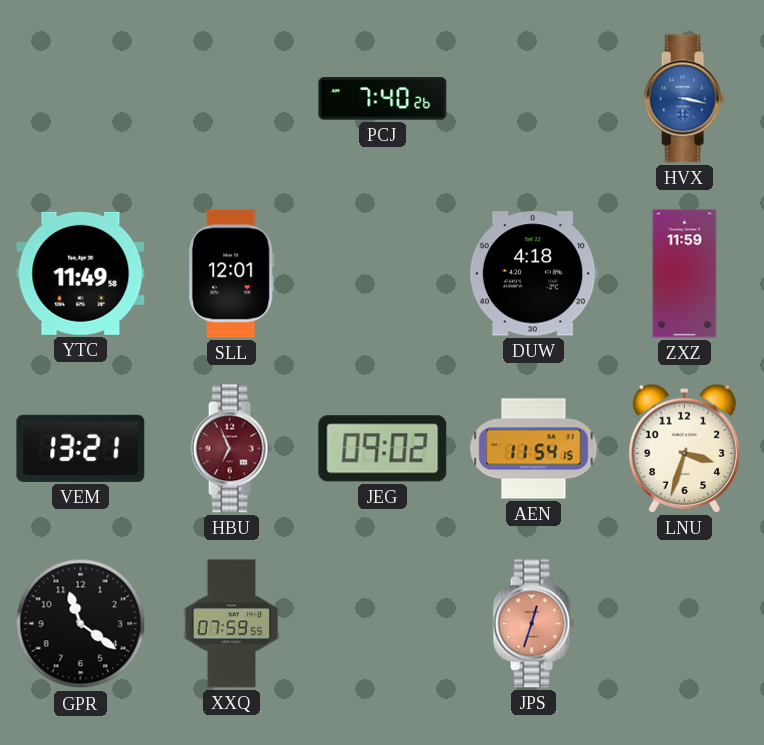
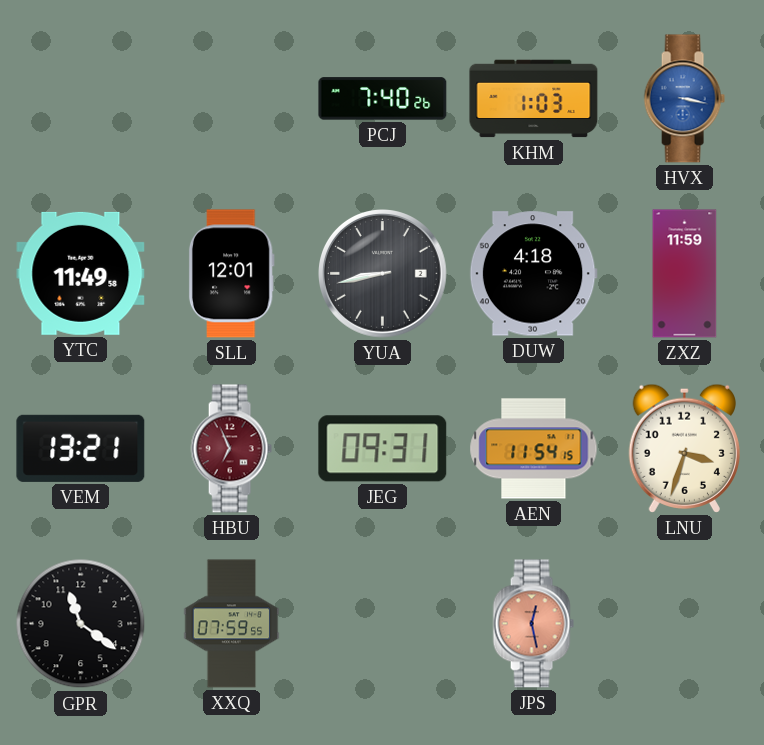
KHM: none -> 1:03
YUA: none -> 8:43
JEG: 09:02 -> 09:31
JPS: 12:33 -> 12:28
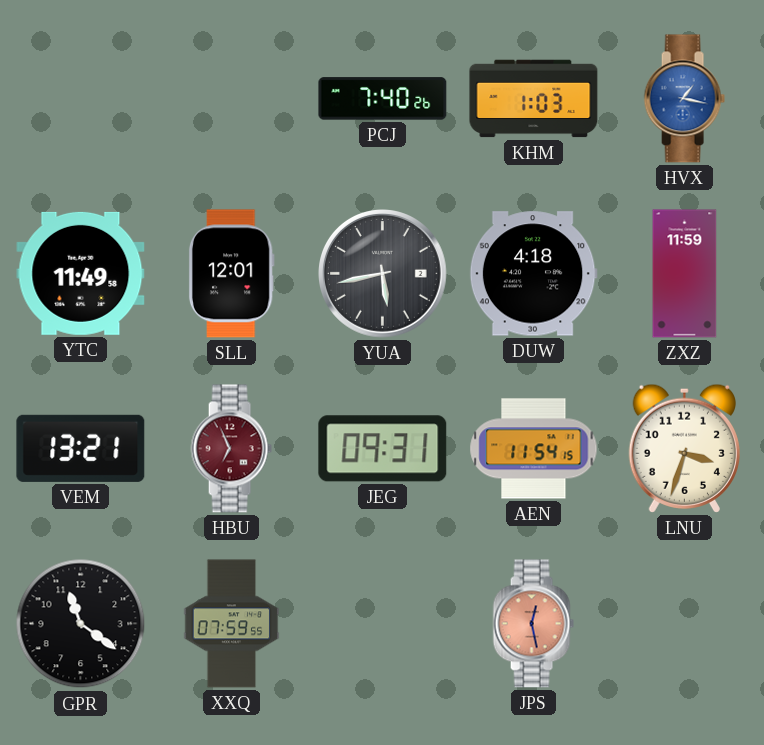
HVX: 3:17 -> 1:17
YUA: 8:43 -> 5:43
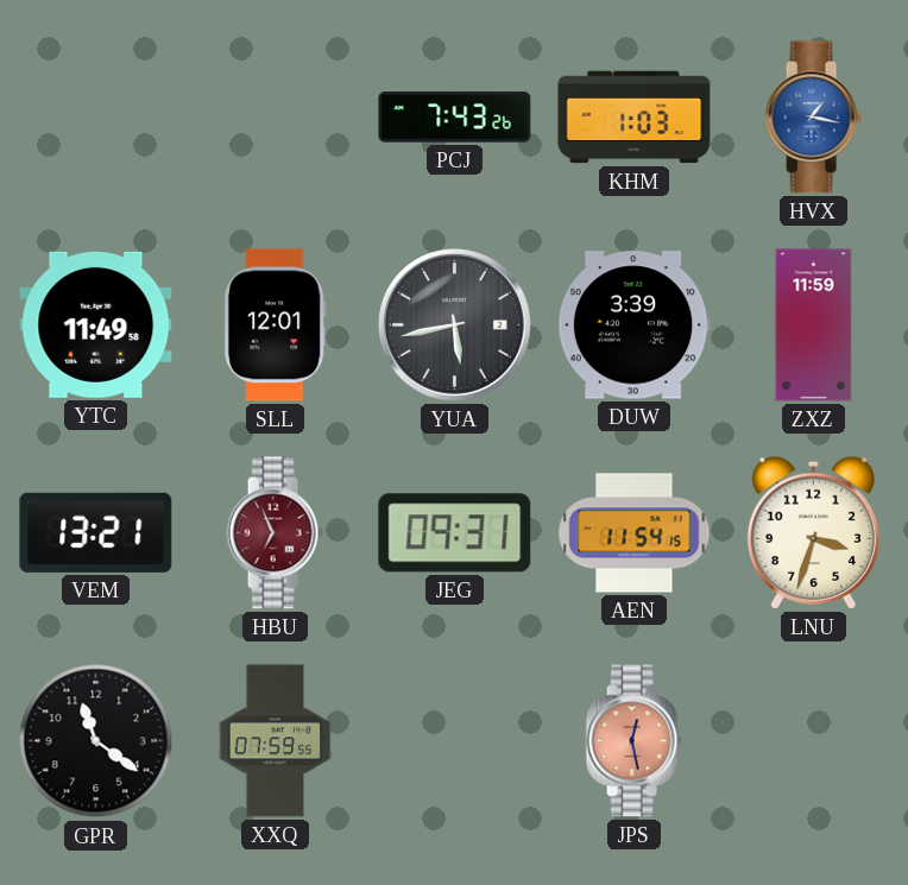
PCJ: 7:40 -> 7:43
DUW: 4:18 -> 3:39
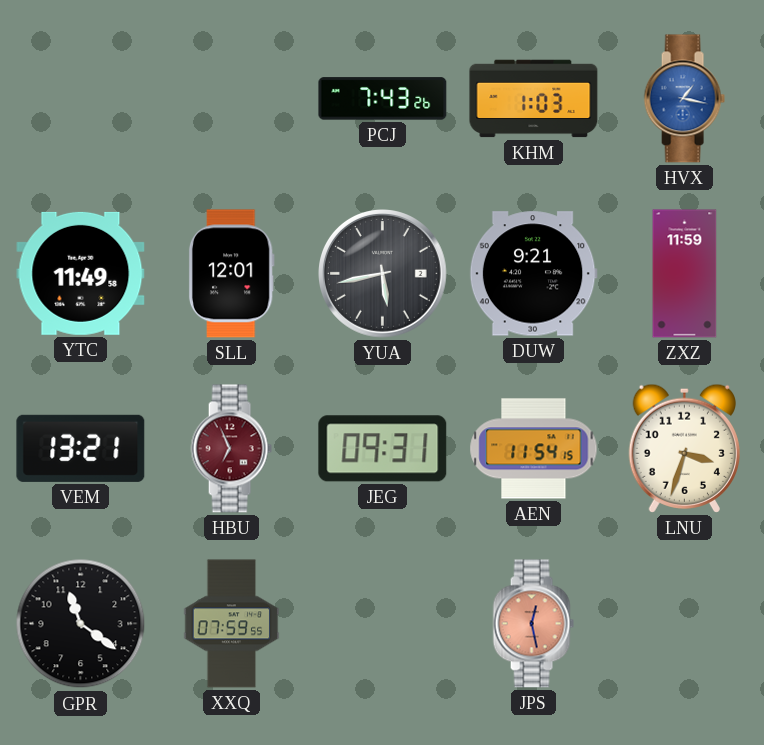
DUW: 3:39 -> 9:21
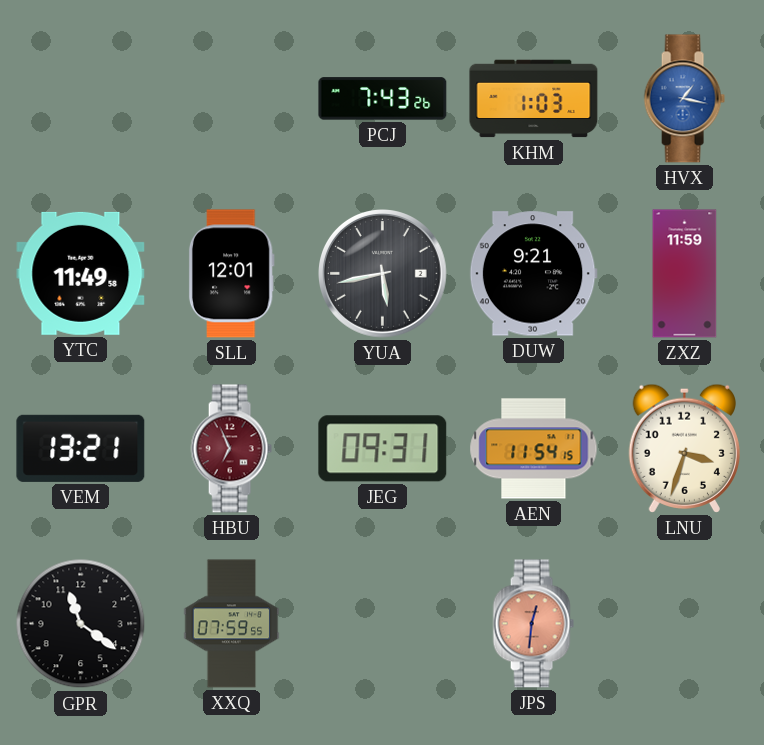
JPS: 12:28 -> 12:31
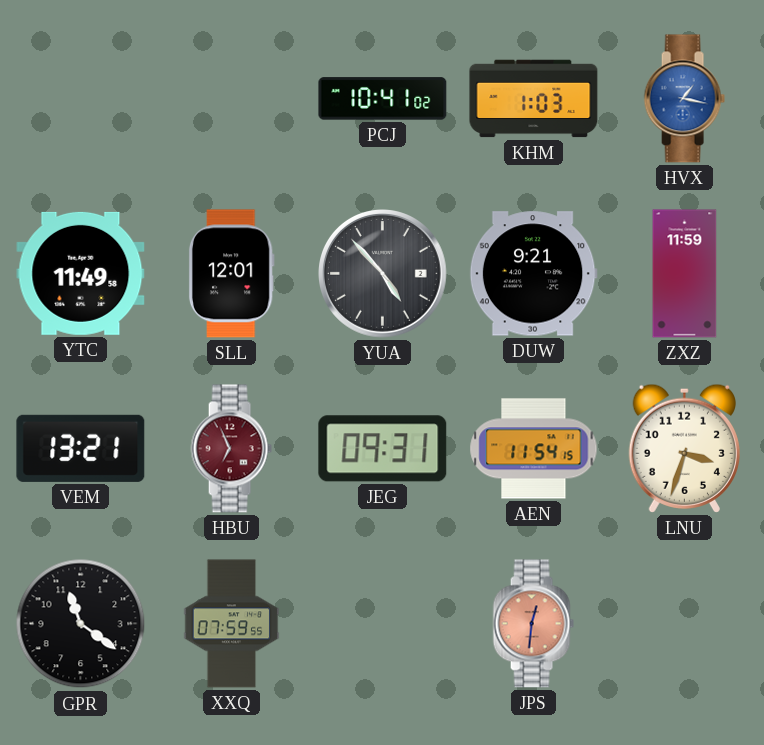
PCJ: 7:43 -> 10:41
YUA: 5:43 -> 4:53
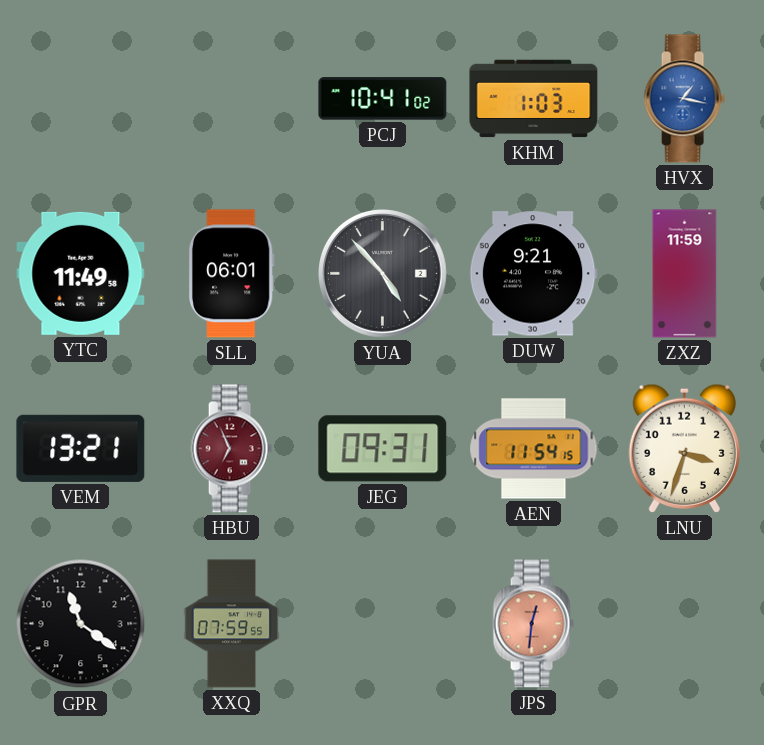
SLL: 12:01 -> 06:01
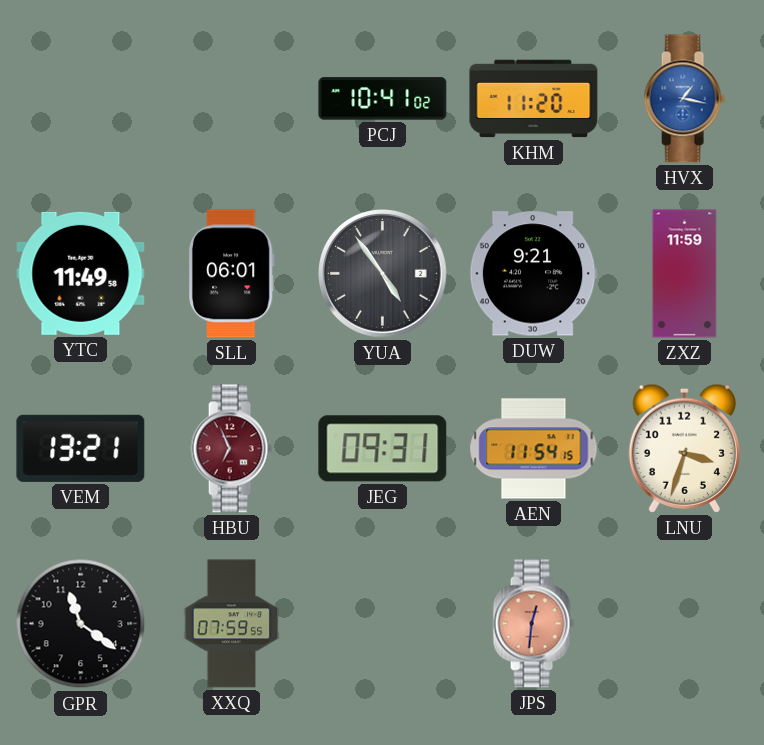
KHM: 1:03 -> 11:20
YUA: 4:53 -> 4:54
